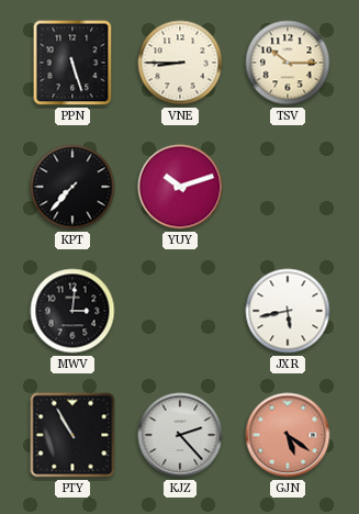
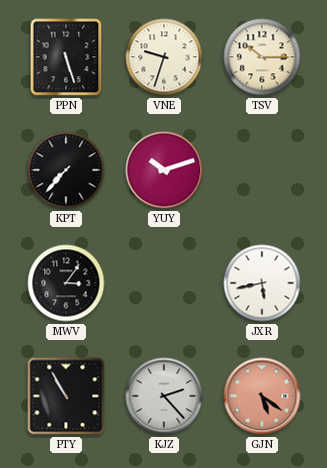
VNE: 8:45 -> 9:33
MWV: 3:01 -> 3:06
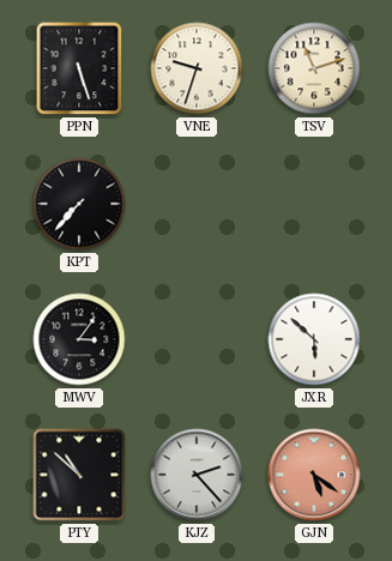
TSV: 10:15 -> 11:12
YUY: 10:12 -> none
JXR: 5:43 -> 5:52
PTY: 10:55 -> 10:52
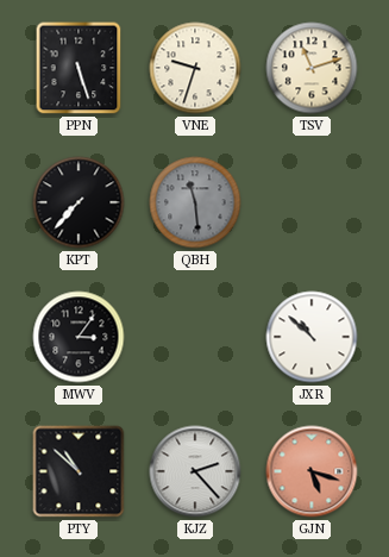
QBH: none -> 11:29
JXR: 5:52 -> 10:52
GJN: 5:21 -> 5:18
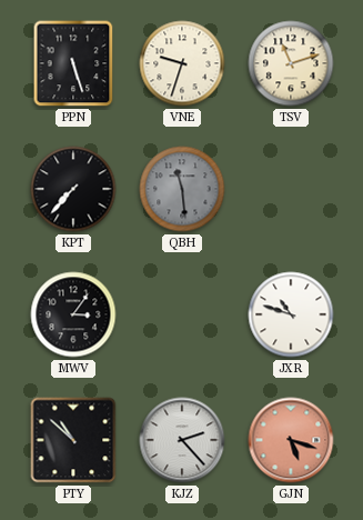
JXR: 10:52 -> 10:48
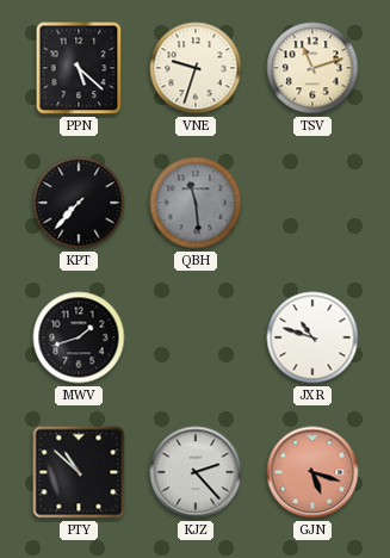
PPN: 5:27 -> 5:22
MWV: 3:06 -> 1:42
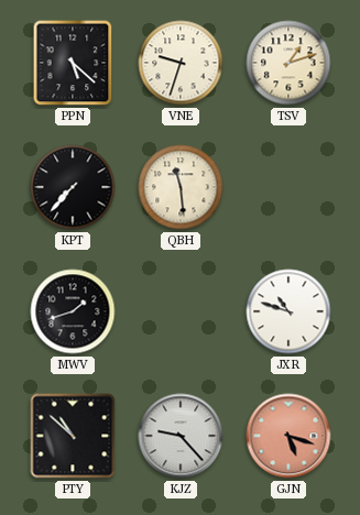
TSV: 11:12 -> 1:12
QBH dial: grey -> cream
KJZ: 2:23 -> 9:23
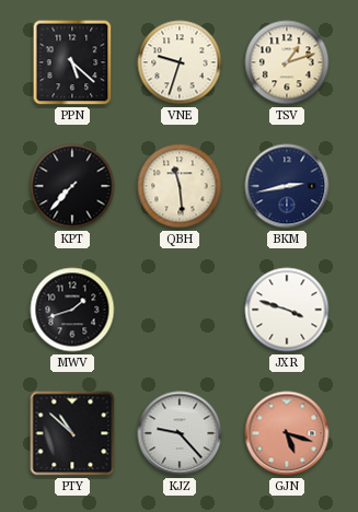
BKM: none -> 2:43
JXR: 10:48 -> 3:48
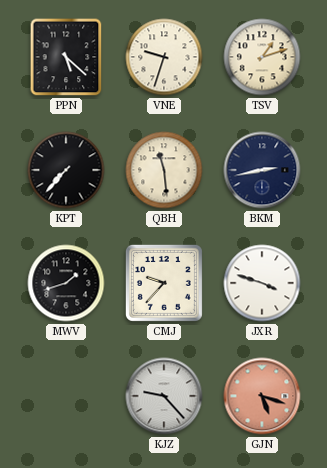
CMJ: none -> 9:37
PTY: 10:52 -> none
